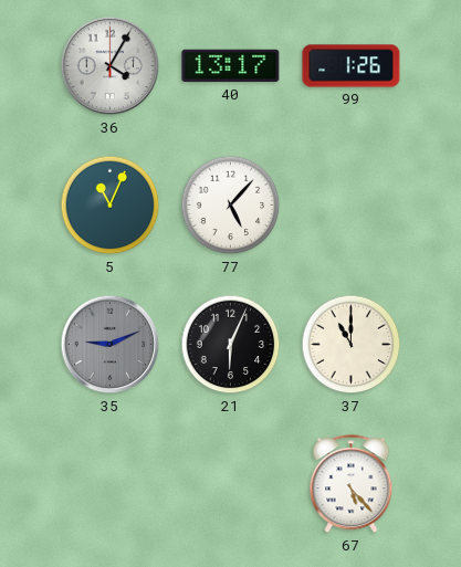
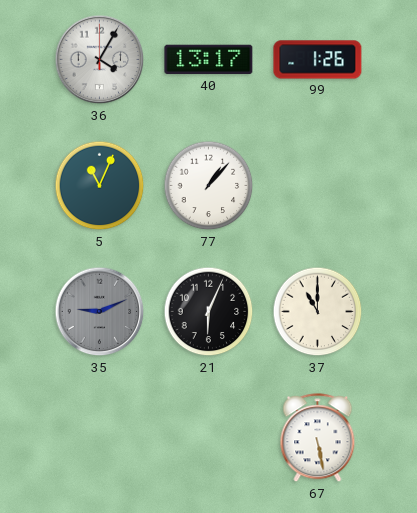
77: 5:07 -> 1:07
67: 5:23 -> 5:28
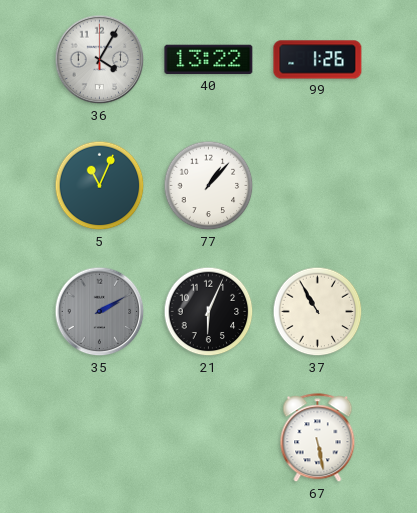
40: 13:17 -> 13:22
35: 9:11 -> 2:10
37: 11:00 -> 10:55
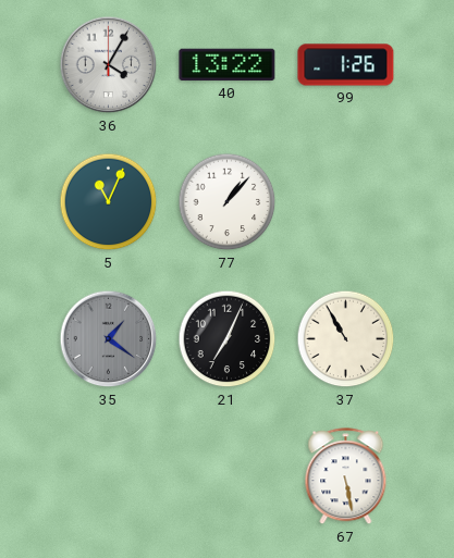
35: 2:10 -> 1:21
21: 6:04 -> 7:04
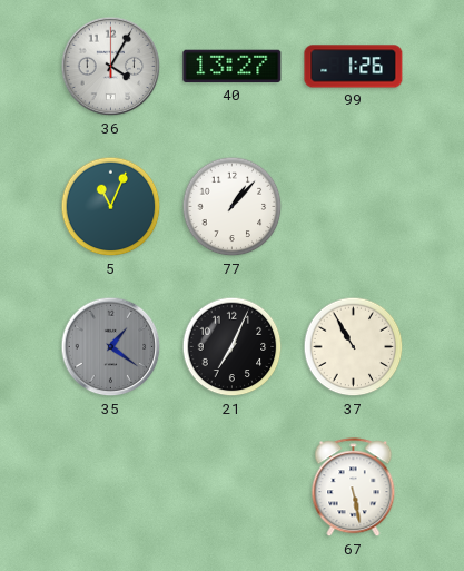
40: 13:22 -> 13:27
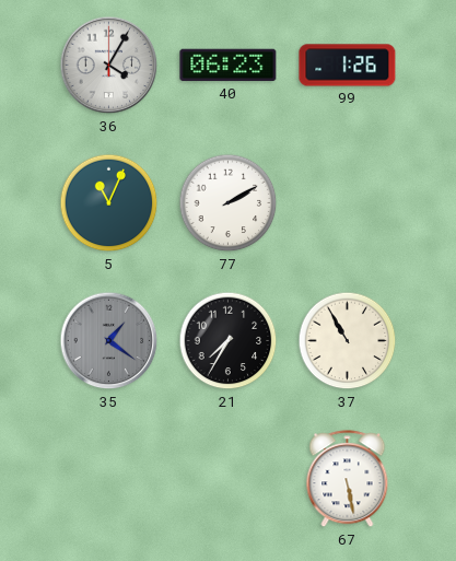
40: 13:27 -> 06:23
77: 1:07 -> 2:10
21: 7:04 -> 7:35
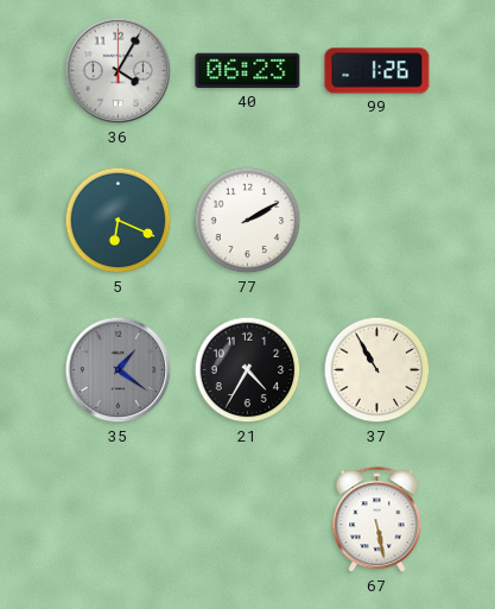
5: 11:04 -> 6:19
21: 7:35 -> 4:35
